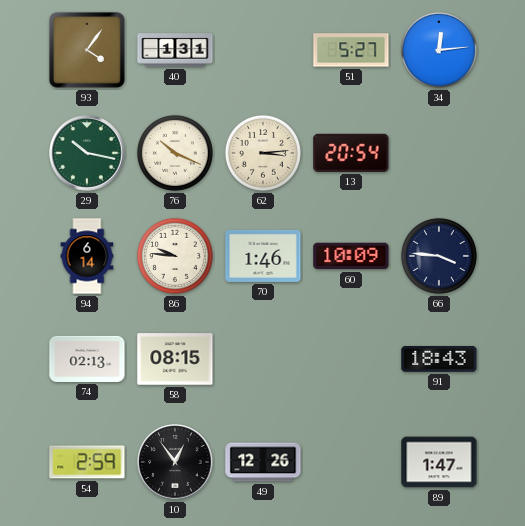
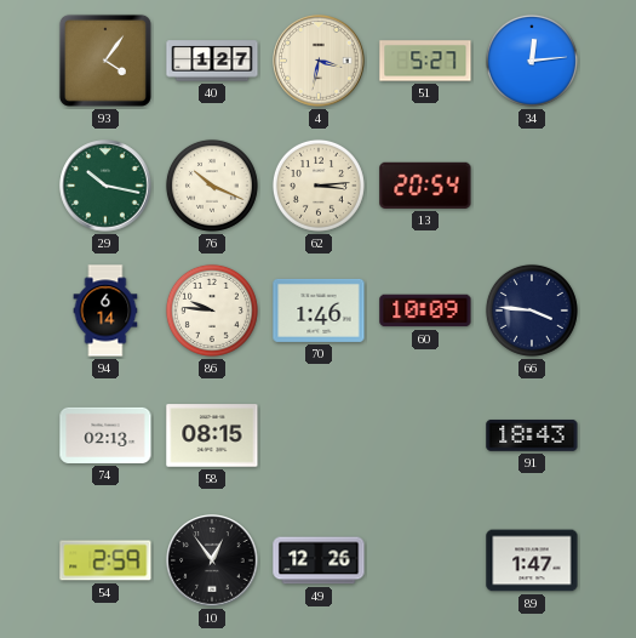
40: 1:31 -> 1:27
4: none -> 3:32
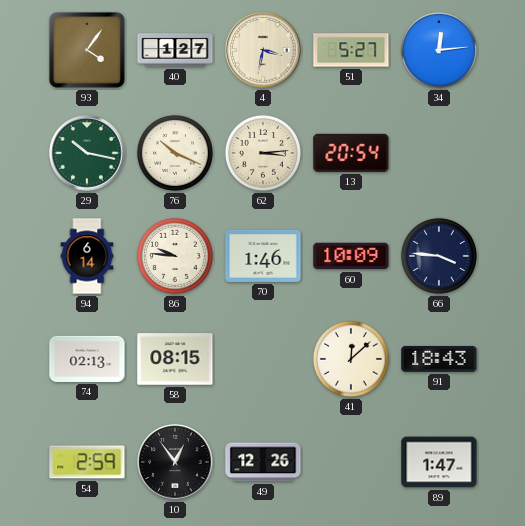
41: none -> 12:08
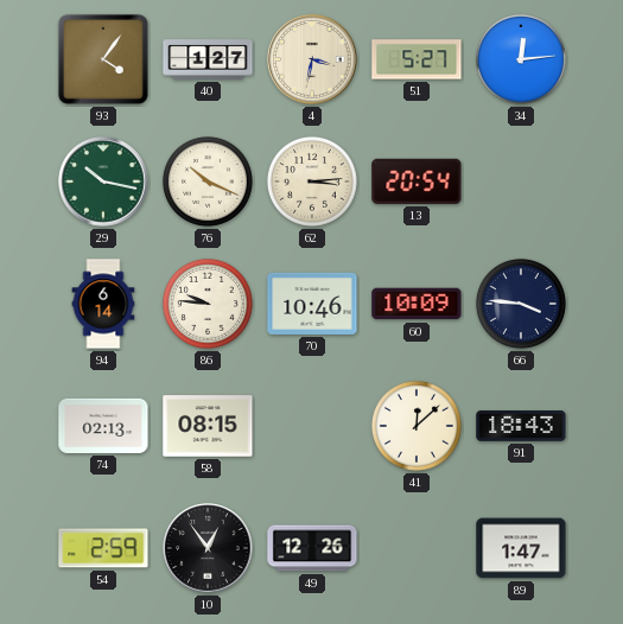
70: 1:46 -> 10:46
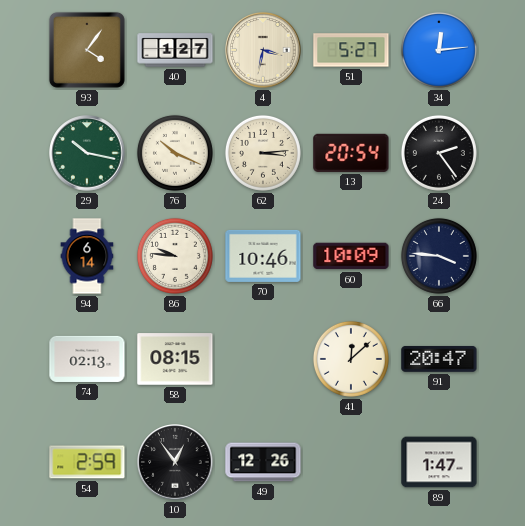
24: none -> 2:24
91: 18:43 -> 20:47
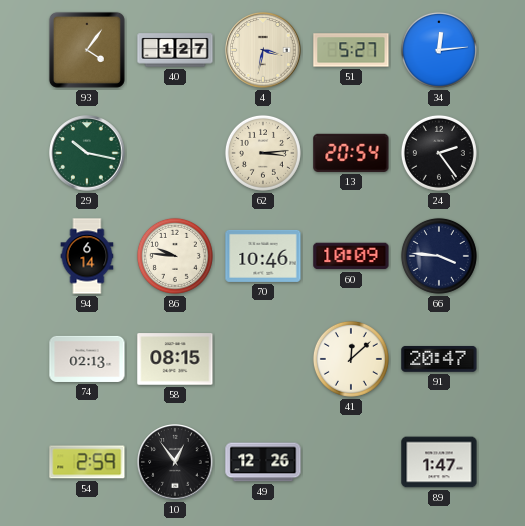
76: 10:19 -> none
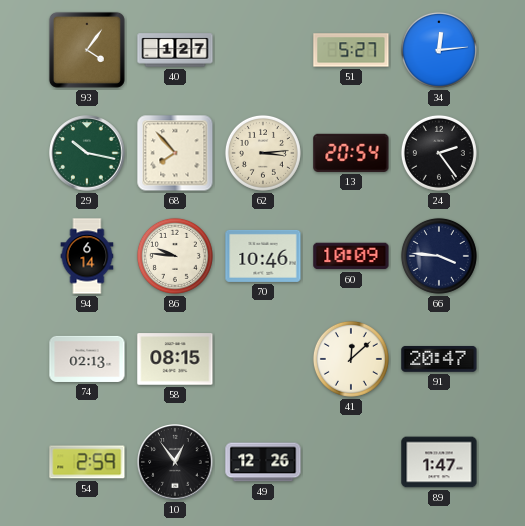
4: 3:32 -> none
68: none -> 7:53
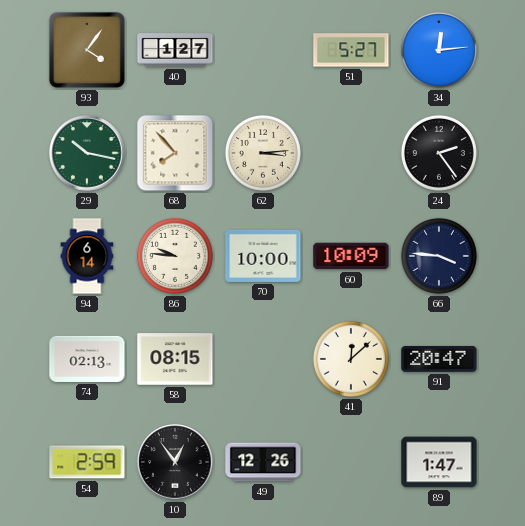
13: 20:54 -> none
70: 10:46 -> 10:00
